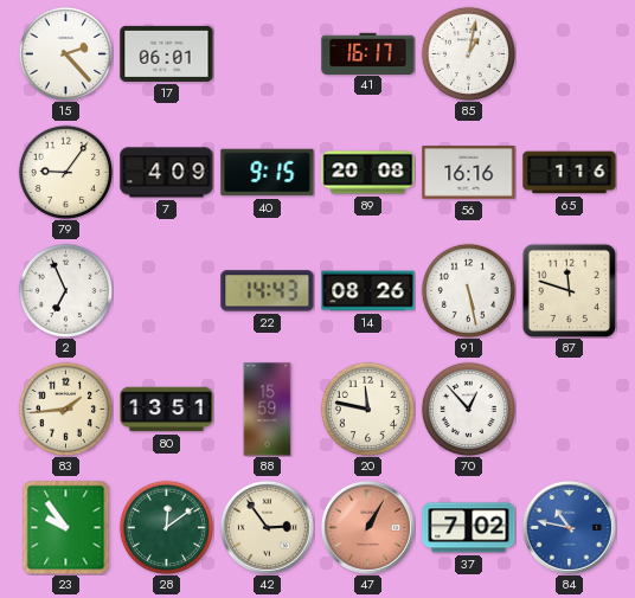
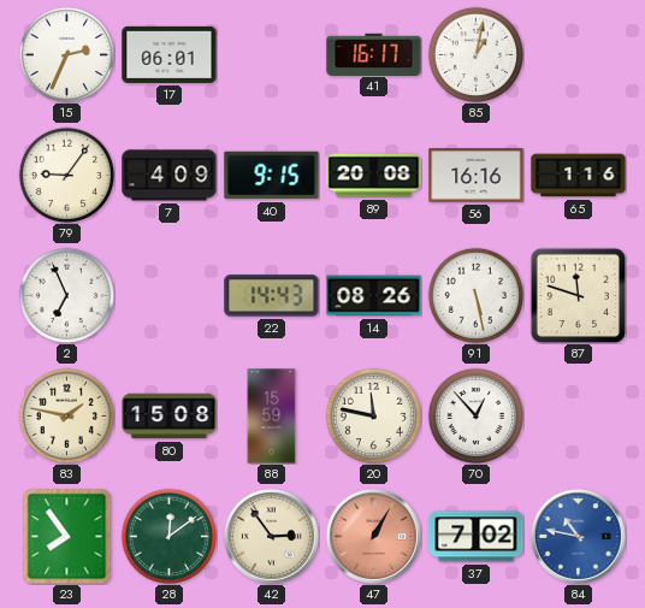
15: 2:23 -> 2:34
83: 1:44 -> 1:47
80: 13:51 -> 15:08
23: 9:54 -> 7:54
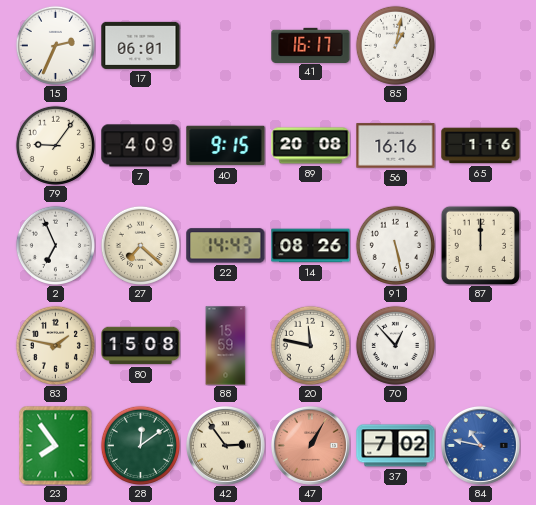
27: none -> 7:22
87: 11:48 -> 12:00
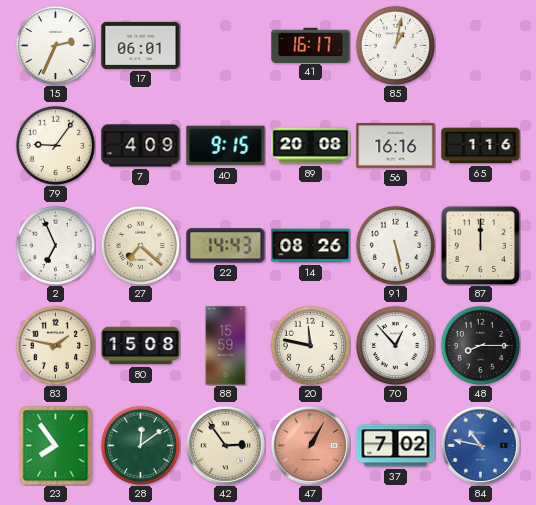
48: none -> 8:15
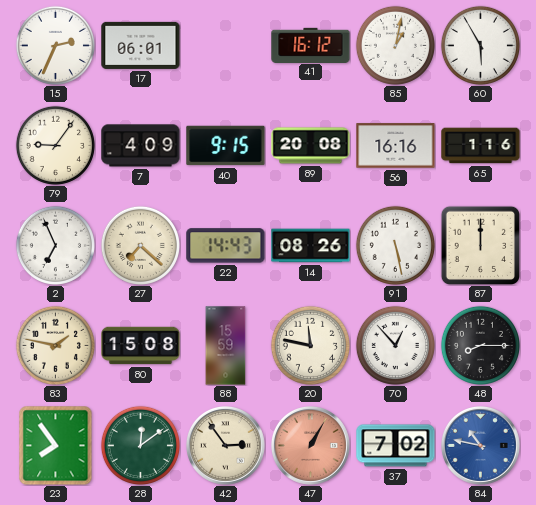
41: 16:17 -> 16:12
60: none -> 5:55
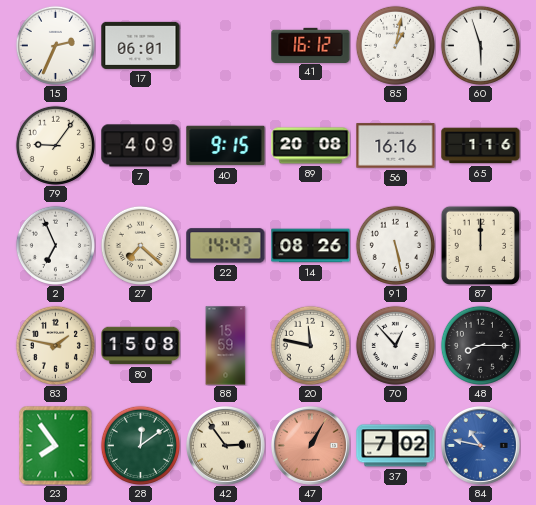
60: 5:55 -> 5:57
